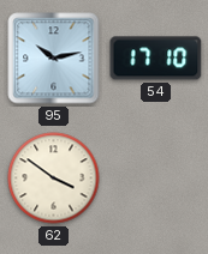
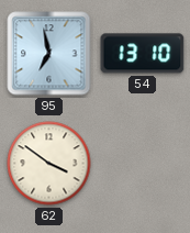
95: 10:13 -> 6:58
54: 17:10 -> 13:10
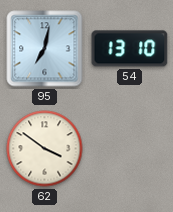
95: 6:58 -> 7:02
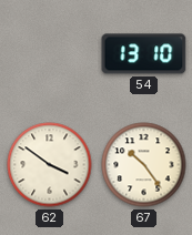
95: 7:02 -> none
67: none -> 10:24
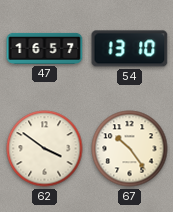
47: none -> 16:57
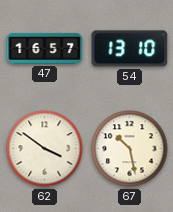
67: 10:24 -> 10:28
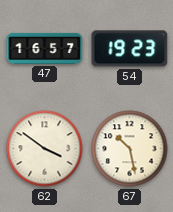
54: 13:10 -> 19:23
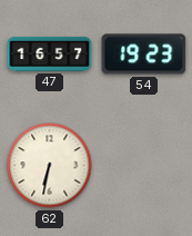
62: 3:51 -> 6:32
67: 10:28 -> none
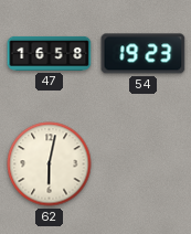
47: 16:57 -> 16:58
62: 6:32 -> 6:02
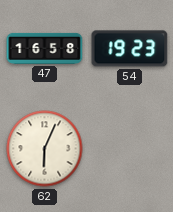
62: 6:02 -> 6:04
